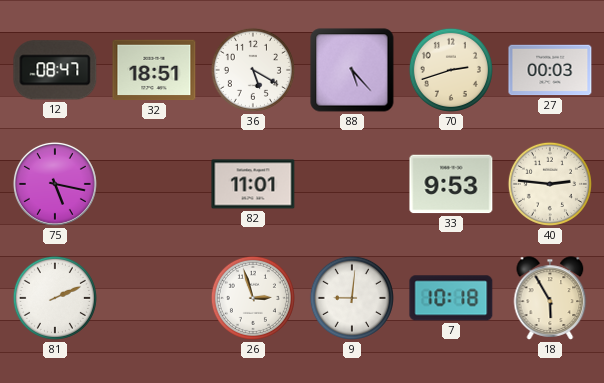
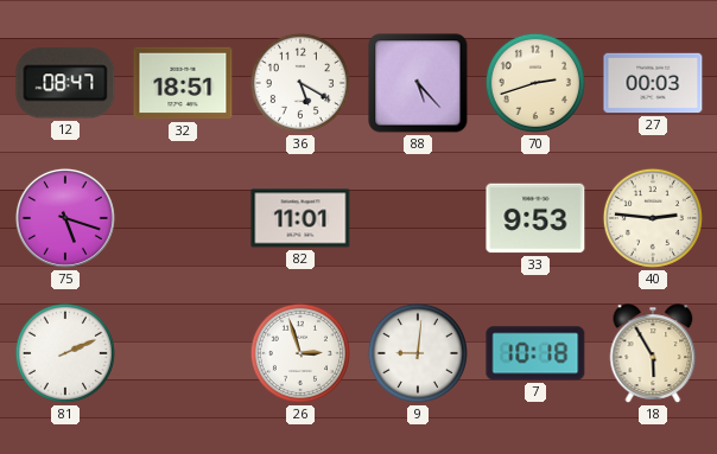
75: 5:17 -> 5:18
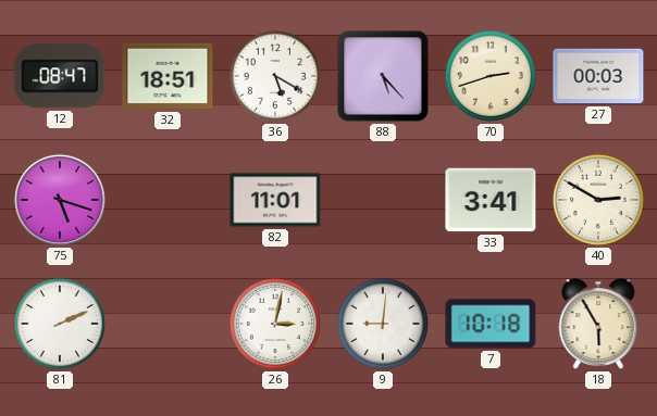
33: 9:53 -> 3:41
40: 2:46 -> 2:50
26: 2:57 -> 3:02
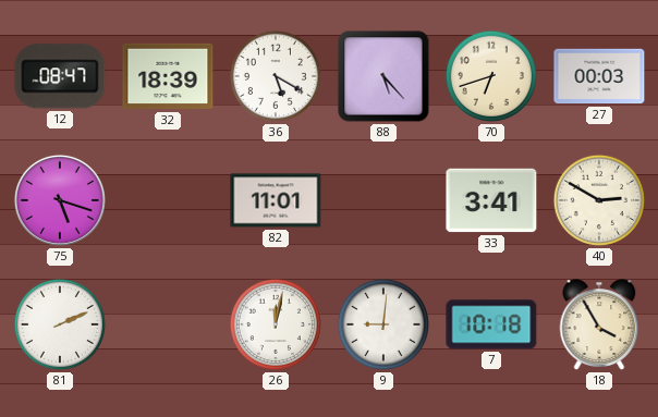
32: 18:51 -> 18:39
70: 2:42 -> 6:42
26: 3:02 -> 12:02
18: 5:55 -> 3:55
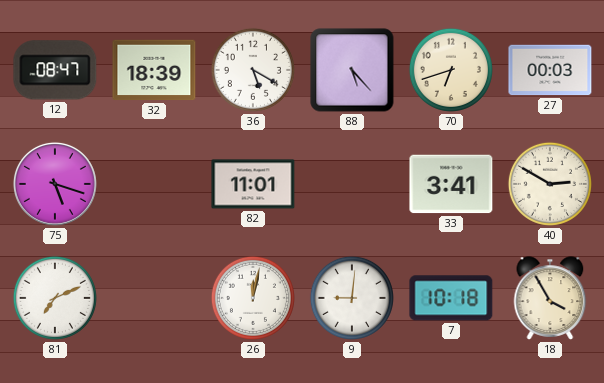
81: 2:11 -> 7:11
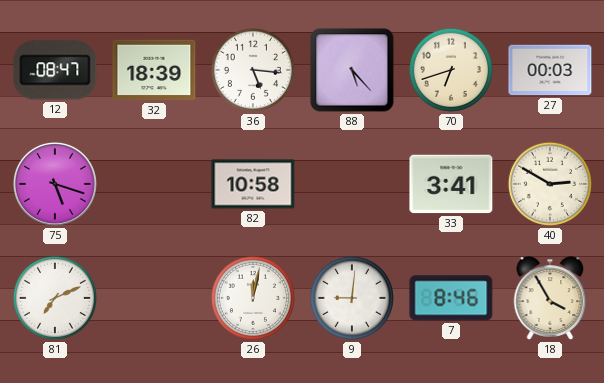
36: 5:20 -> 5:16
82: 11:01 -> 10:58
7: 10:18 -> 8:46
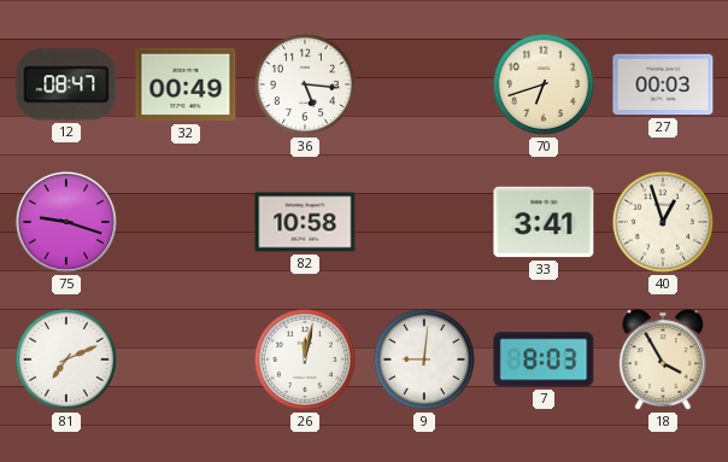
32: 18:39 -> 00:49
88: 5:23 -> none
75: 5:18 -> 9:18
40: 2:50 -> 12:57
7: 8:46 -> 8:03
